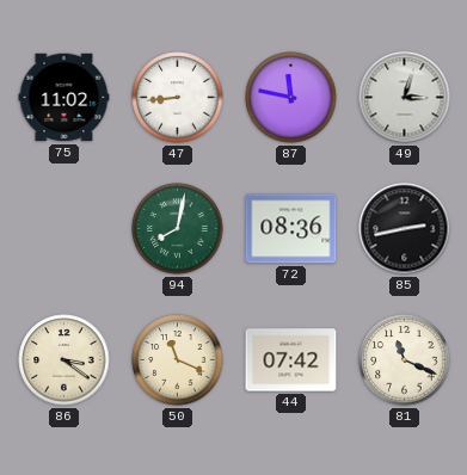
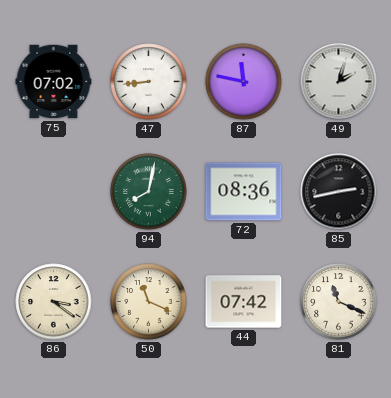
75: 11:02 -> 07:02
49: 3:03 -> 2:03
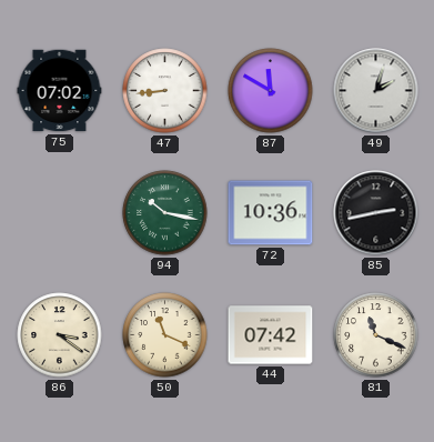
87: 11:47 -> 11:50
94: 8:02 -> 10:17
72: 08:36 -> 10:36
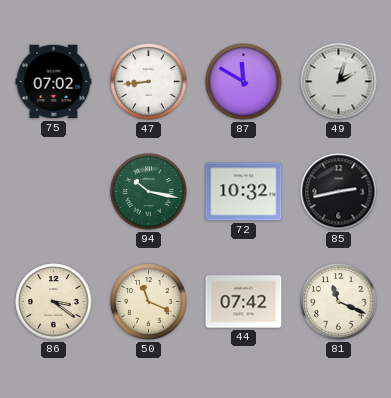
72: 10:36 -> 10:32
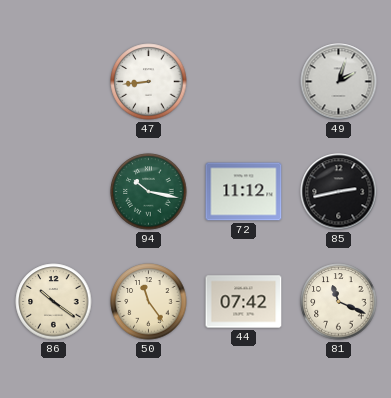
75: 07:02 -> none
87: 11:50 -> none
72: 10:32 -> 11:12
86: 3:21 -> 10:21
50: 11:19 -> 11:24
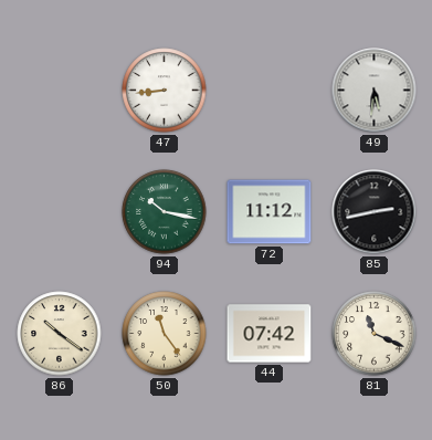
49: 2:03 -> 5:31
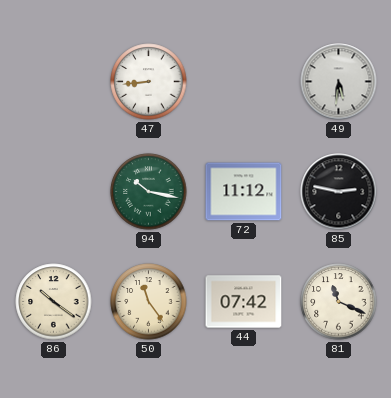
85: 2:43 -> 2:47
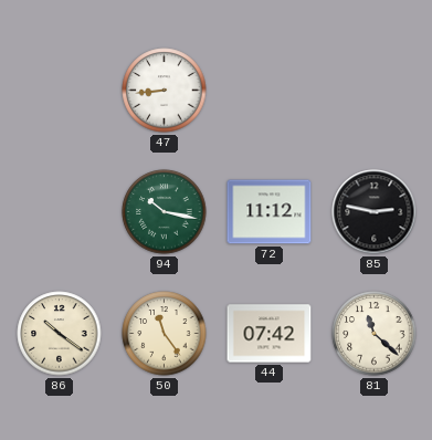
49: 5:31 -> none
81: 11:19 -> 11:22
